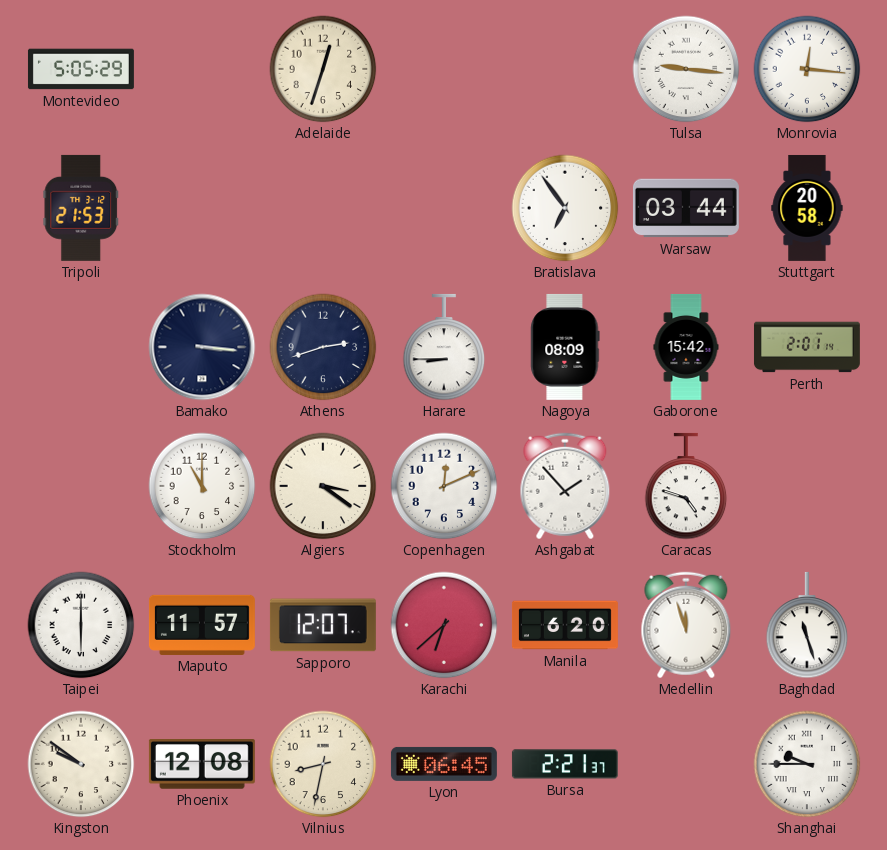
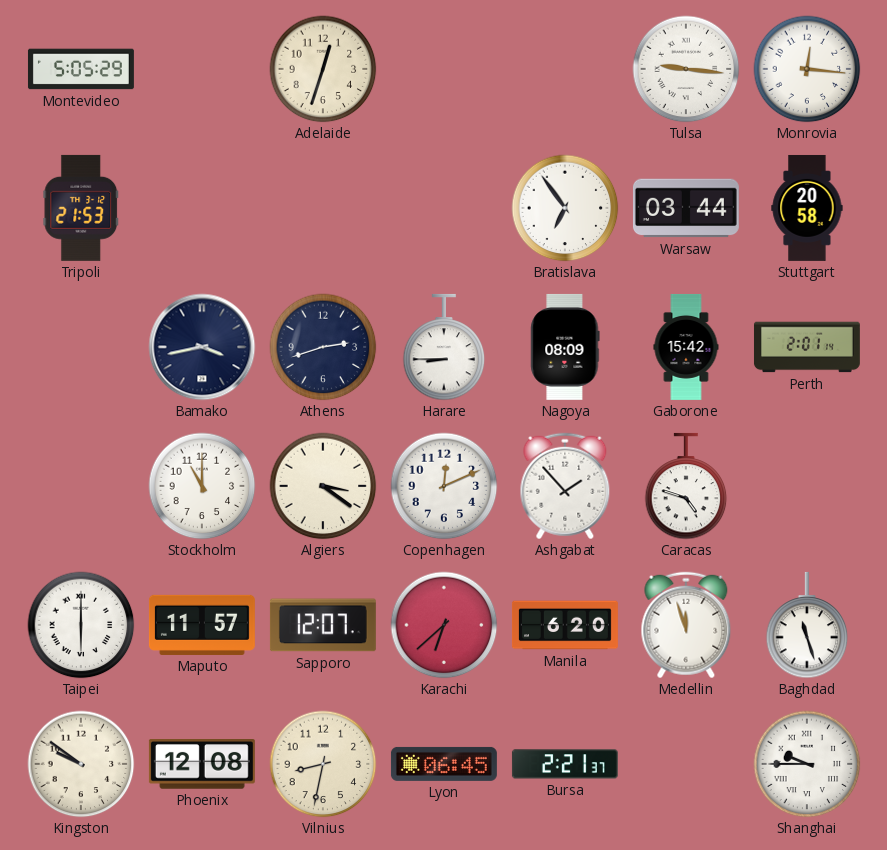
Bamako: 3:16 -> 3:43
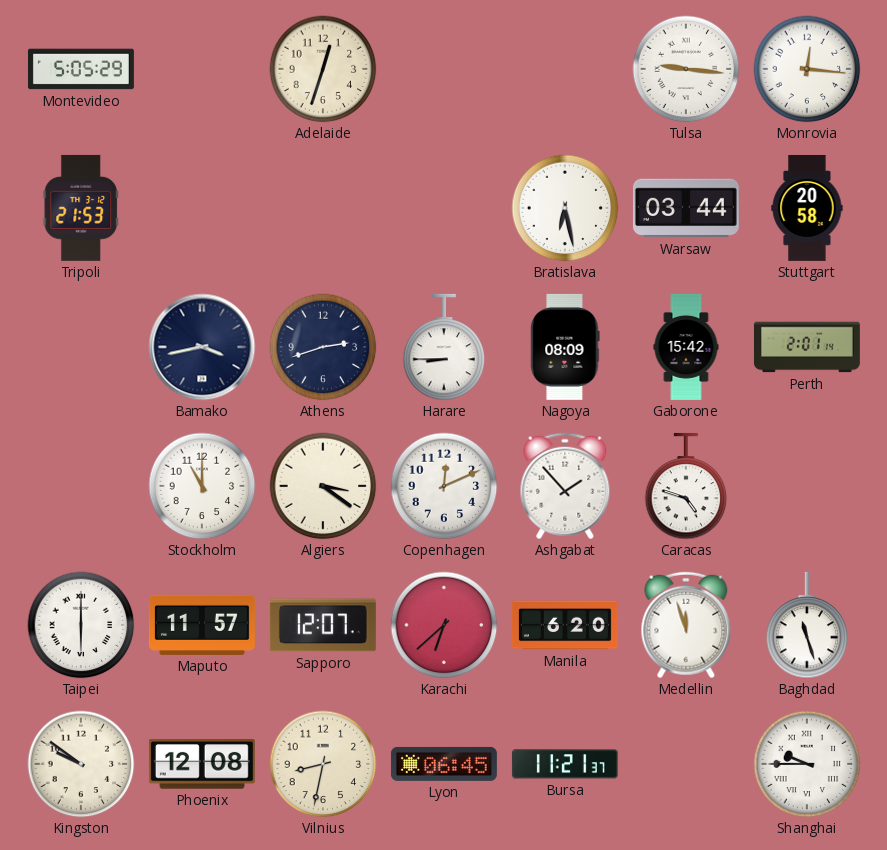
Bratislava: 6:54 -> 6:28
Bursa: 2:21 -> 11:21
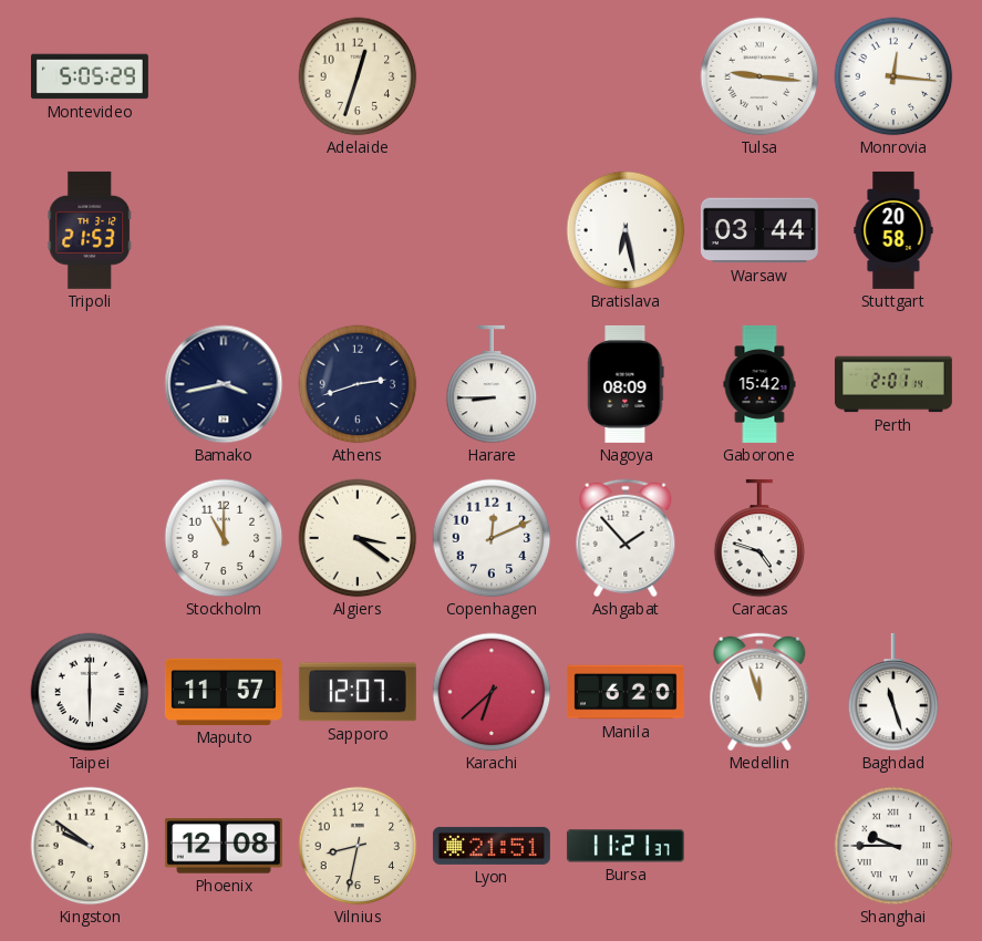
Lyon: 06:45 -> 21:51
